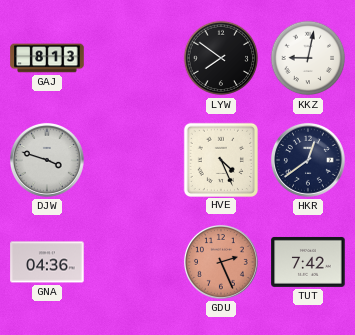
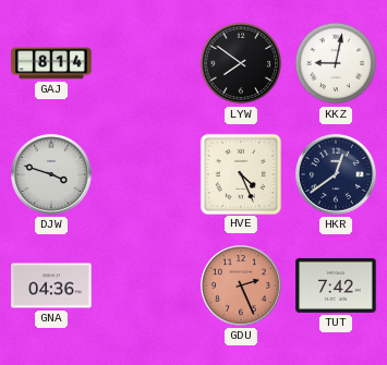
GAJ: 8:13 -> 8:14
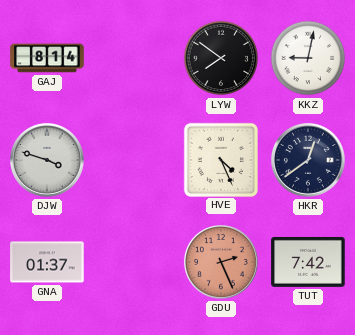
GNA: 04:36 -> 01:37
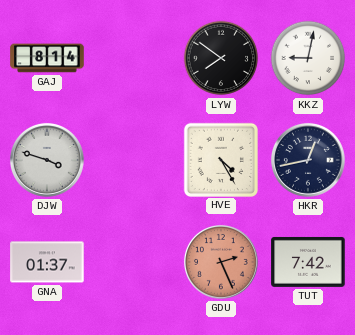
HVE: 4:26 -> 4:25
HKR: 12:39 -> 12:43
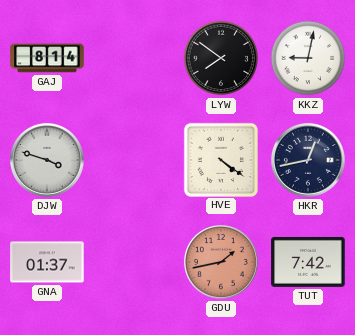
HVE: 4:25 -> 4:21
GDU: 2:26 -> 1:43
